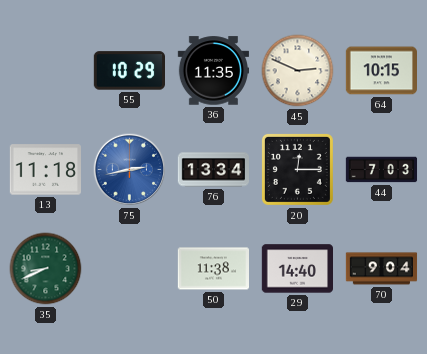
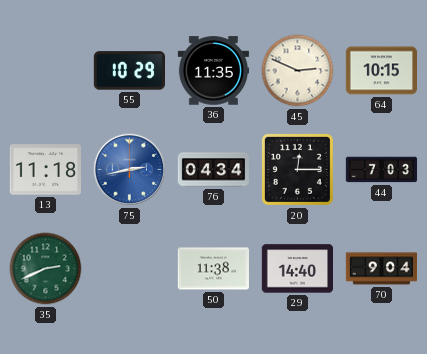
76: 13:34 -> 04:34
35: 8:41 -> 2:41
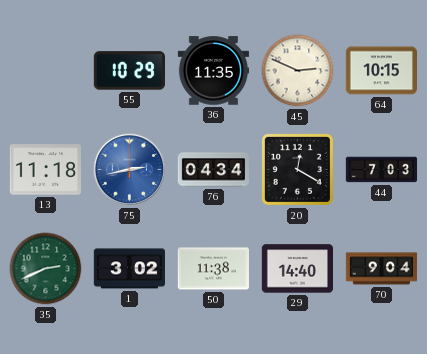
20: 12:15 -> 12:20
1: none -> 3:02
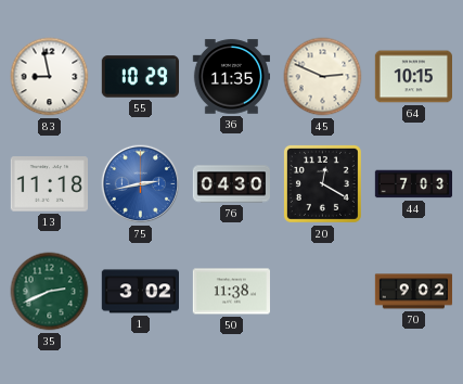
83: none -> 8:58
76: 04:34 -> 04:30
29: 14:40 -> none
70: 9:04 -> 9:02
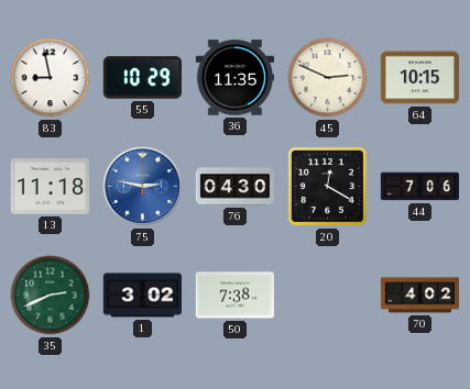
75: 2:43 -> 2:47
44: 7:03 -> 7:06
50: 11:38 -> 7:38
70: 9:02 -> 4:02
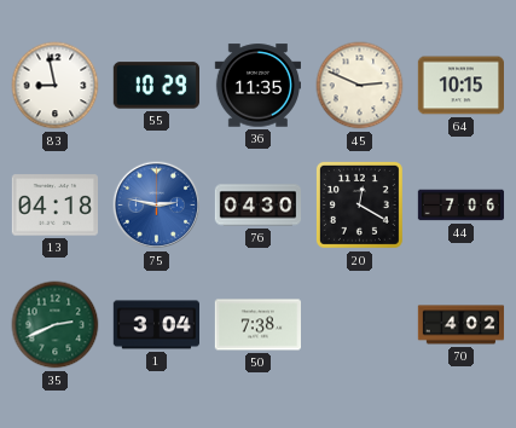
13: 11:18 -> 04:18
1: 3:02 -> 3:04
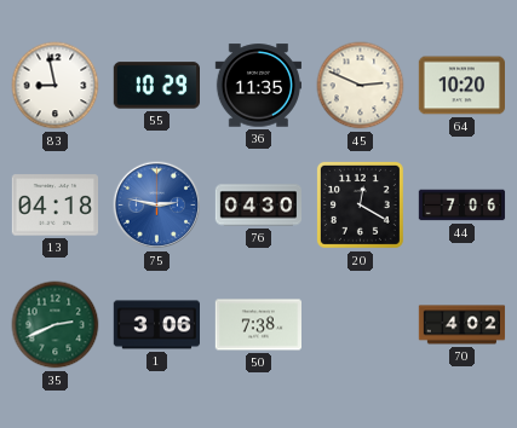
64: 10:15 -> 10:20
1: 3:04 -> 3:06
